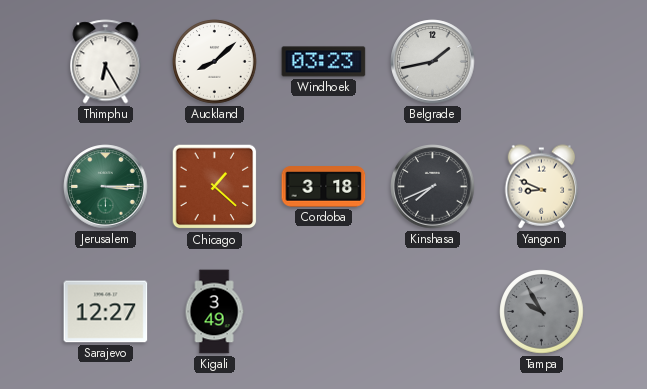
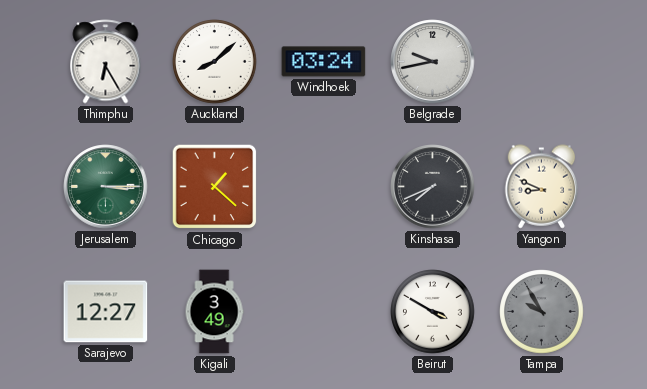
Windhoek: 03:23 -> 03:24
Belgrade: 1:43 -> 9:43
Cordoba: 3:18 -> none
Beirut: none -> 3:50
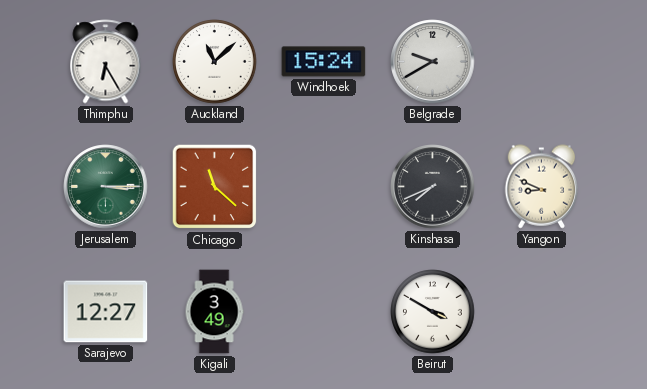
Auckland: 8:08 -> 11:08
Windhoek: 03:24 -> 15:24
Belgrade: 9:43 -> 9:40
Chicago: 1:22 -> 11:22
Tampa: 9:55 -> none
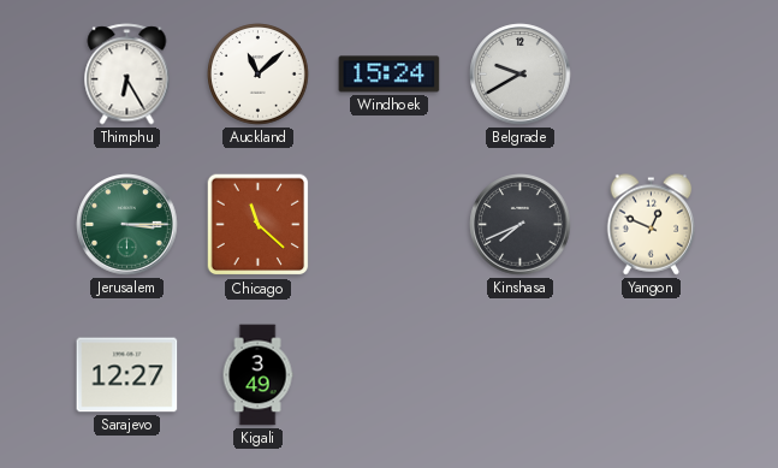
Yangon: 8:49 -> 12:49
Beirut: 3:50 -> none
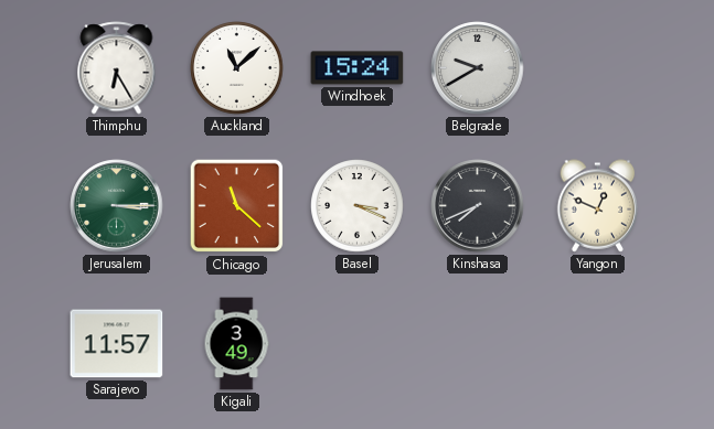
Basel: none -> 3:19
Sarajevo: 12:27 -> 11:57
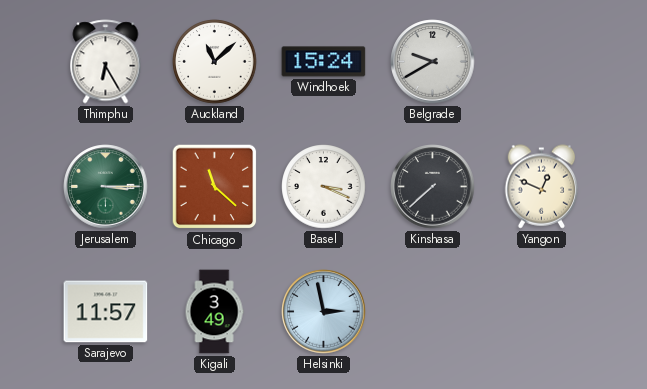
Kinshasa: 7:41 -> 7:38
Helsinki: none -> 2:58
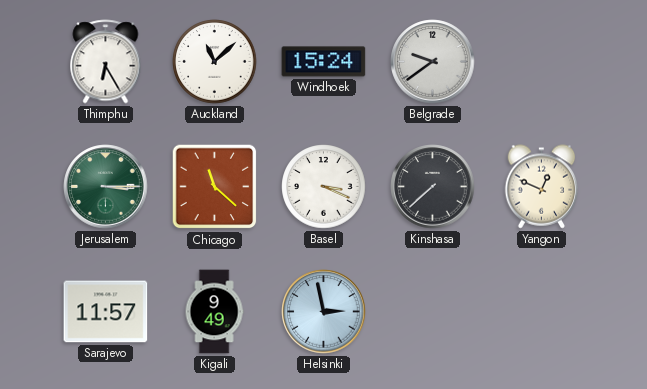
Belgrade: 9:40 -> 9:39
Kigali: 3:49 -> 9:49
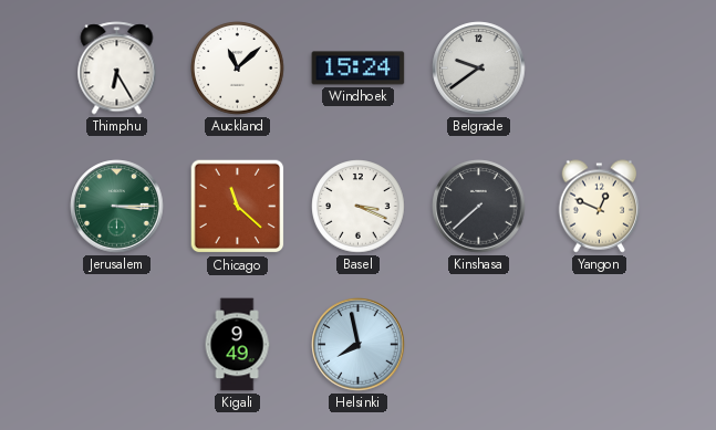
Sarajevo: 11:57 -> none
Helsinki: 2:58 -> 7:58
